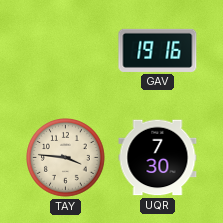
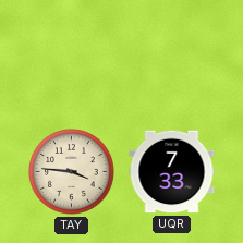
GAV: 19:16 -> none
UQR: 7:30 -> 7:33
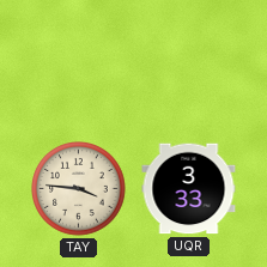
UQR: 7:33 -> 3:33
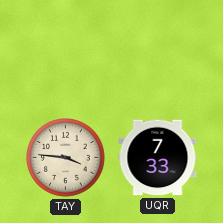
UQR: 3:33 -> 7:33
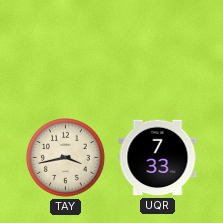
TAY: 3:46 -> 3:43
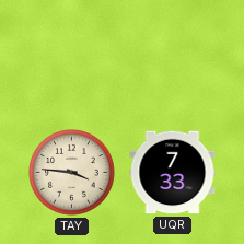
TAY: 3:43 -> 3:46
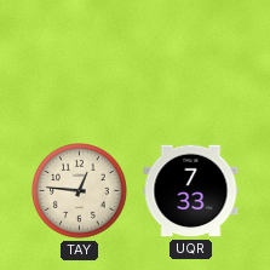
TAY: 3:46 -> 12:46
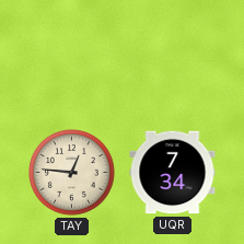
UQR: 7:33 -> 7:34
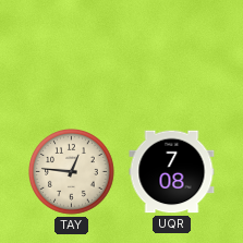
UQR: 7:34 -> 7:08
